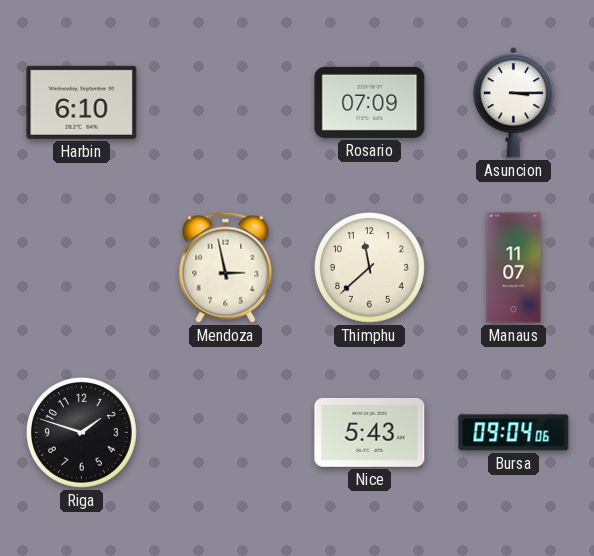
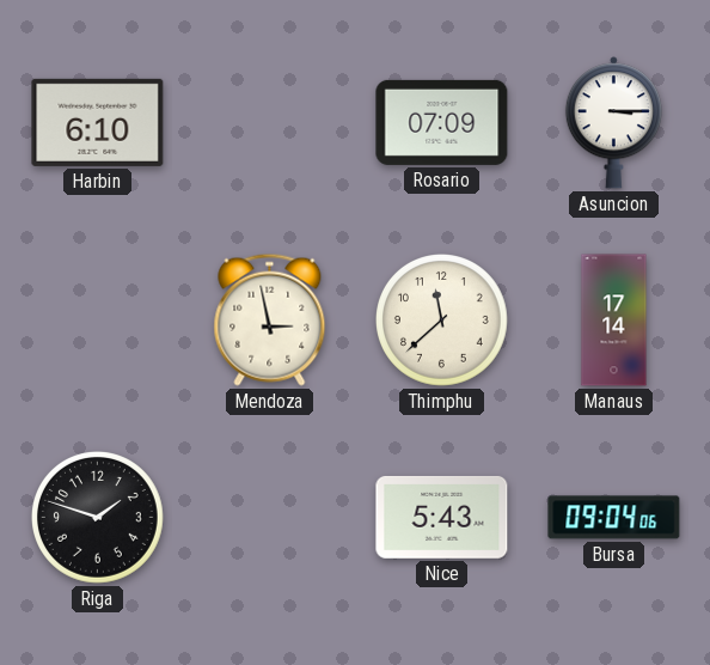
Manaus: 11:07 -> 17:14
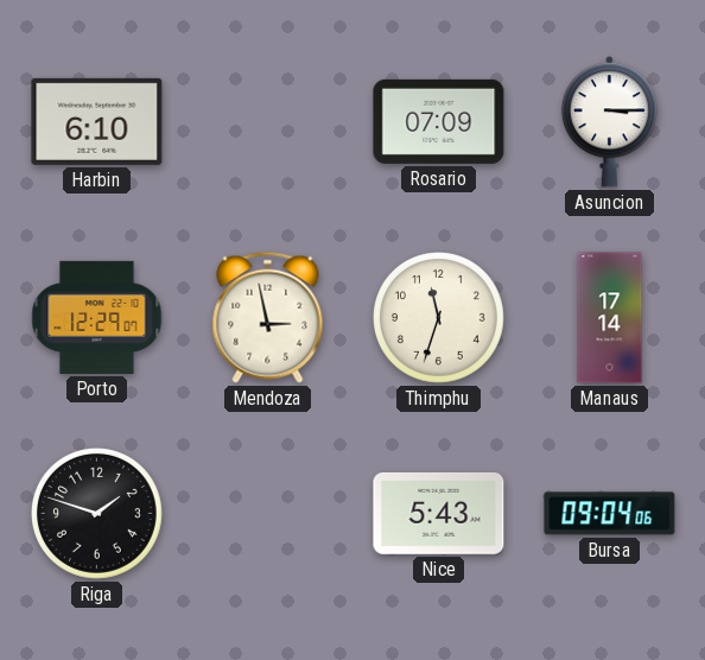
Porto: none -> 12:29
Thimphu: 11:38 -> 11:33
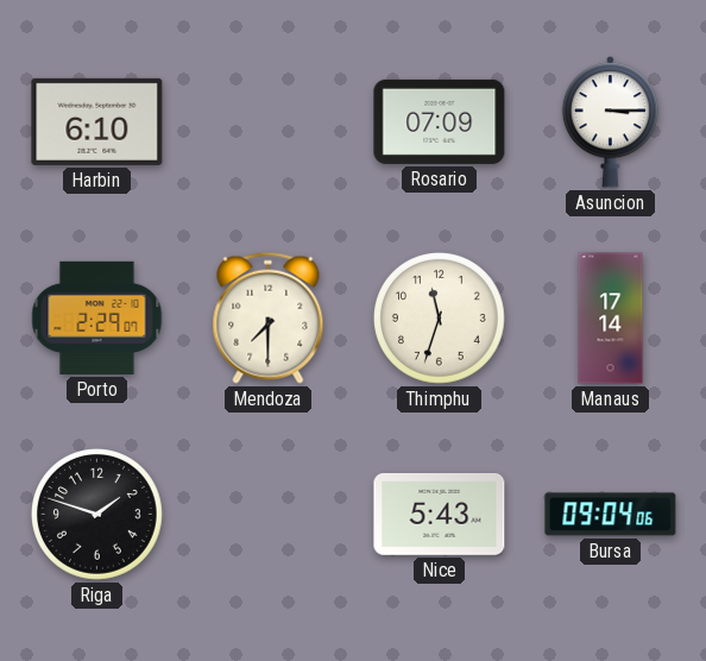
Porto: 12:29 -> 2:29
Mendoza: 2:58 -> 7:30
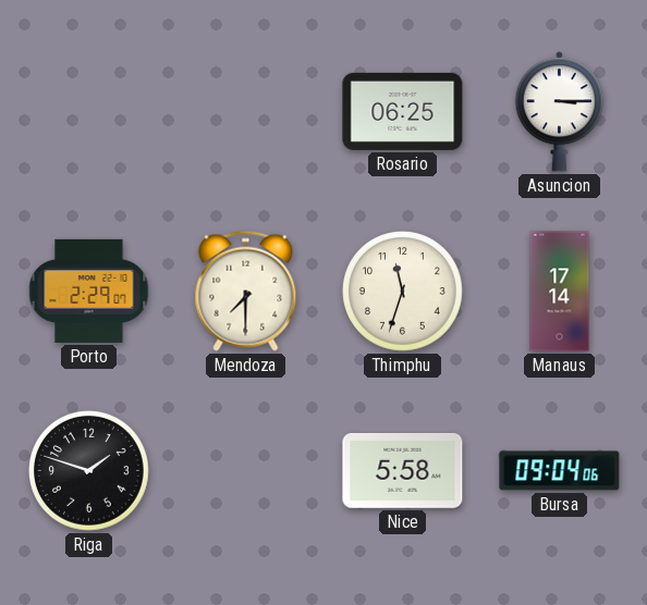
Harbin: 6:10 -> none
Rosario: 07:09 -> 06:25
Nice: 5:43 -> 5:58
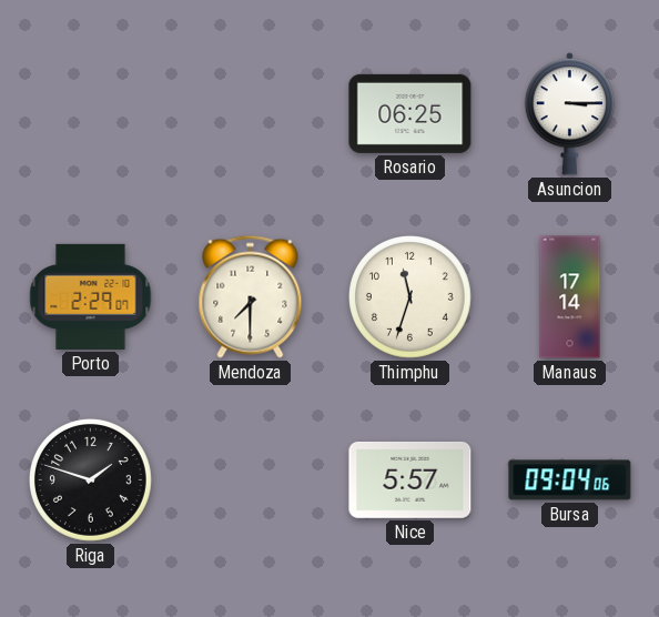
Nice: 5:58 -> 5:57
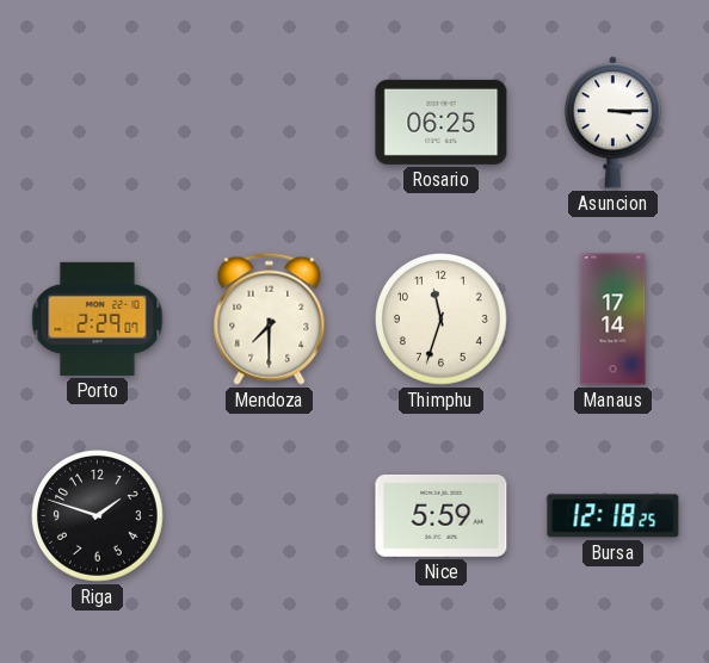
Nice: 5:57 -> 5:59
Bursa: 09:04 -> 12:18
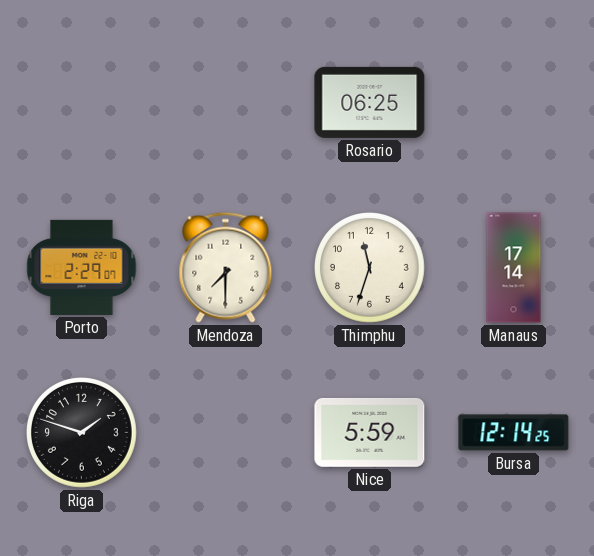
Asuncion: 3:15 -> none
Bursa: 12:18 -> 12:14
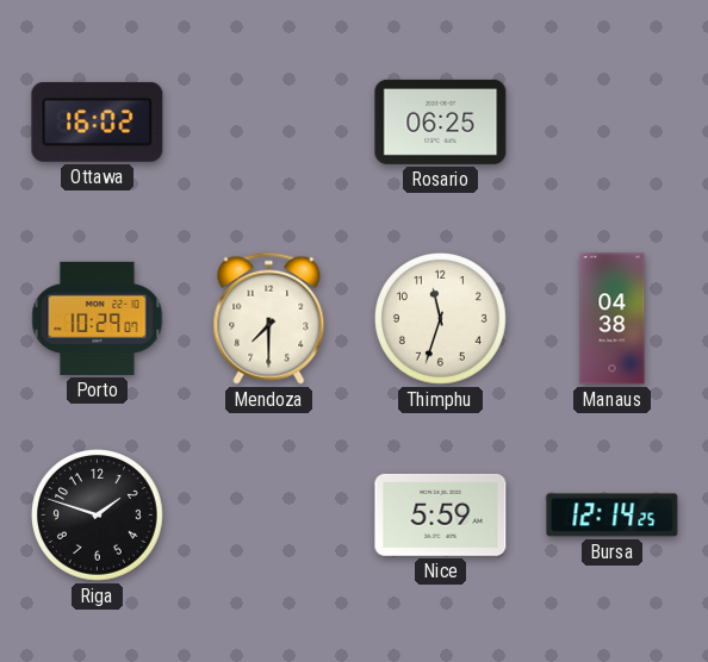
Ottawa: none -> 16:02
Porto: 2:29 -> 10:29
Manaus: 17:14 -> 04:38
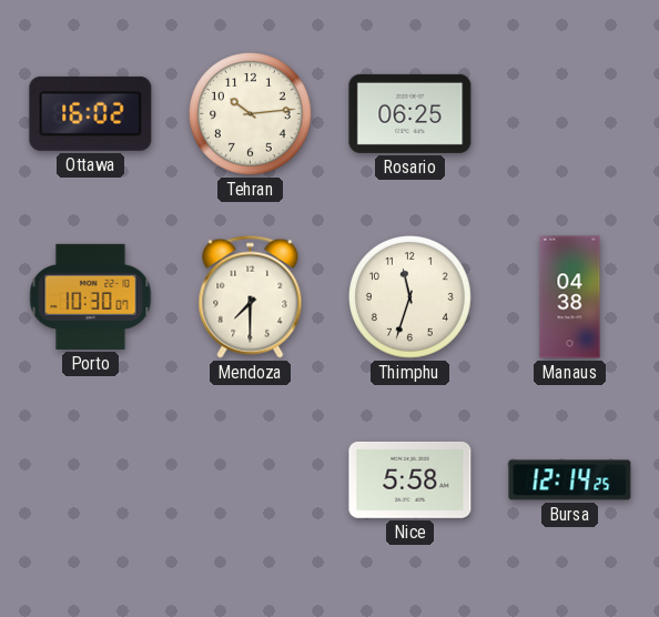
Tehran: none -> 10:14
Porto: 10:29 -> 10:30
Riga: 1:48 -> none
Nice: 5:59 -> 5:58
